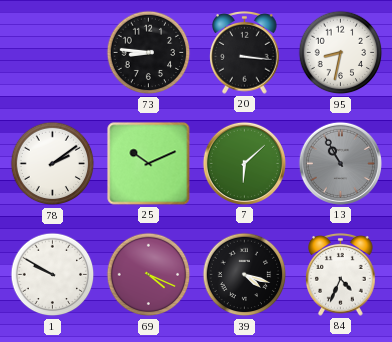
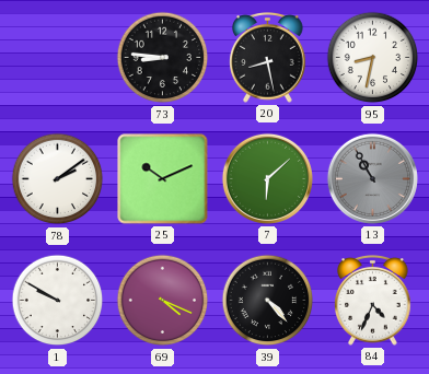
20: 3:16 -> 8:28
39: 4:18 -> 4:23
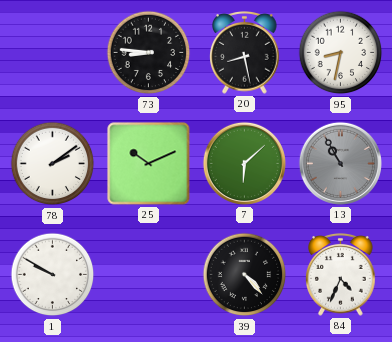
69: 4:19 -> none
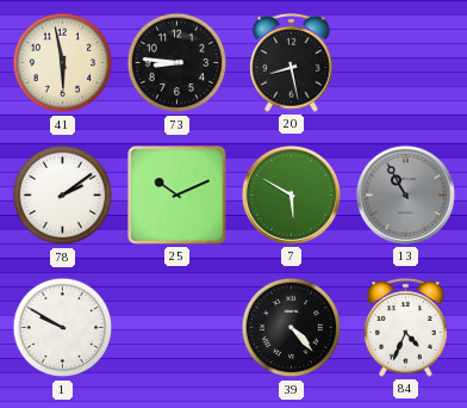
41: none -> 5:58
95: 8:32 -> none
7: 6:08 -> 5:50
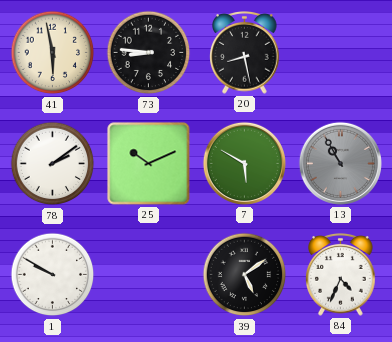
39: 4:23 -> 5:09
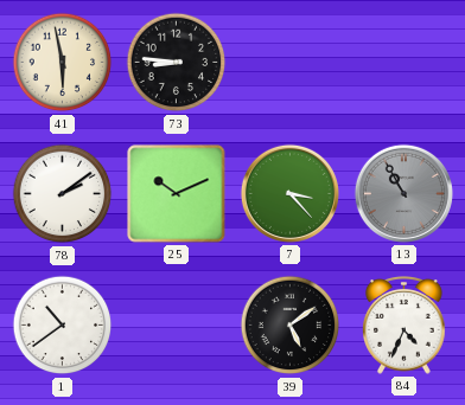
20: 8:28 -> none
7: 5:50 -> 3:23
1: 9:50 -> 10:39
